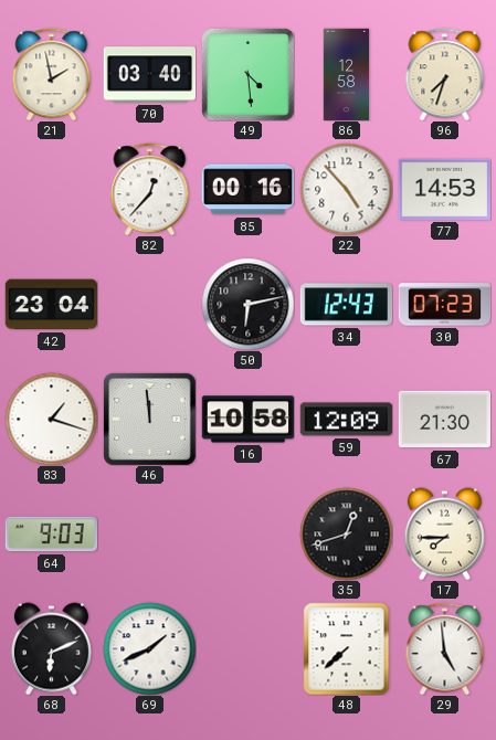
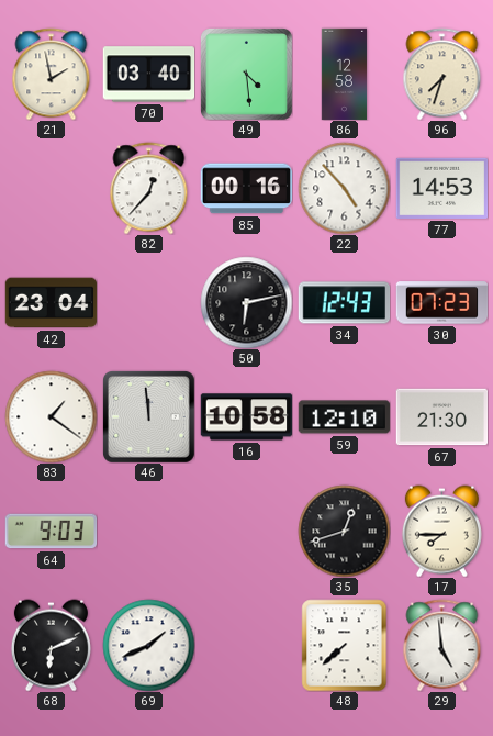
83: 1:18 -> 1:21
59: 12:09 -> 12:10
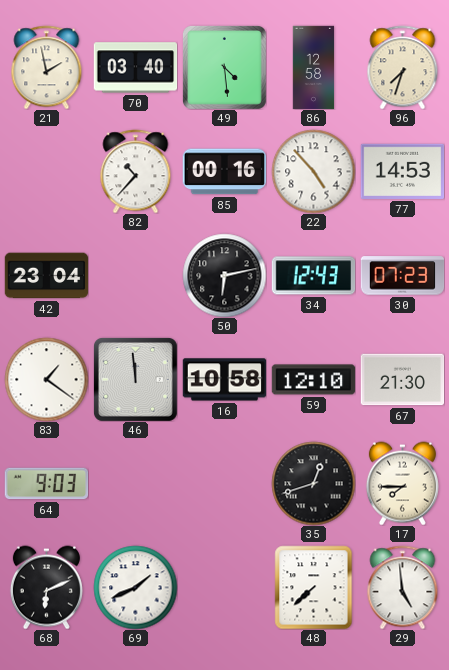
82: 12:37 -> 10:37
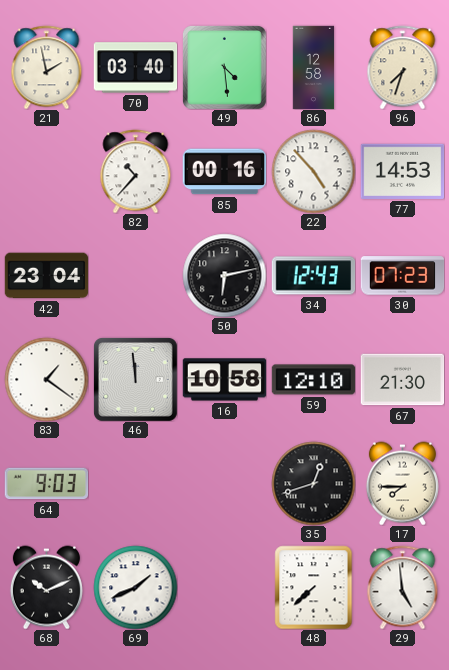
68: 6:11 -> 10:11
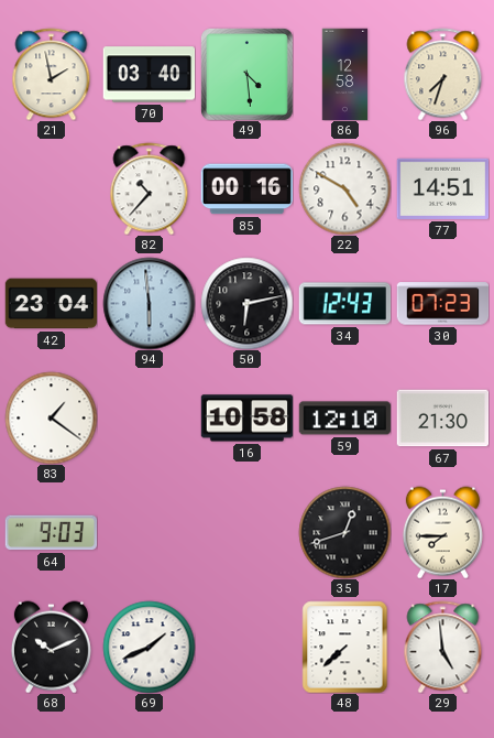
22: 4:53 -> 4:50
77: 14:53 -> 14:51
94: none -> 5:59
46: 11:59 -> none
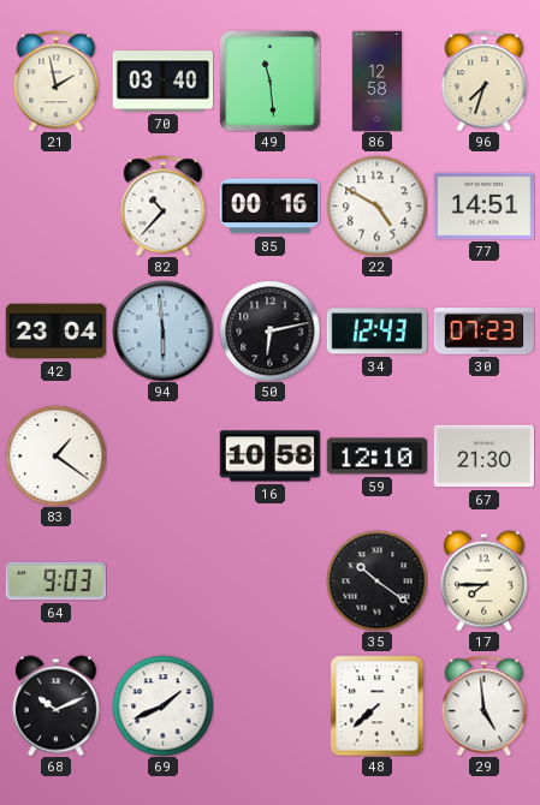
49: 4:29 -> 11:29
35: 12:42 -> 10:21
